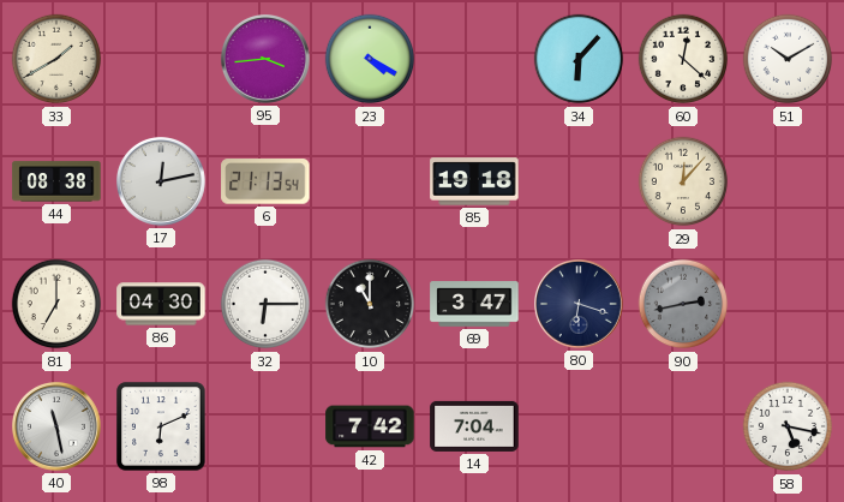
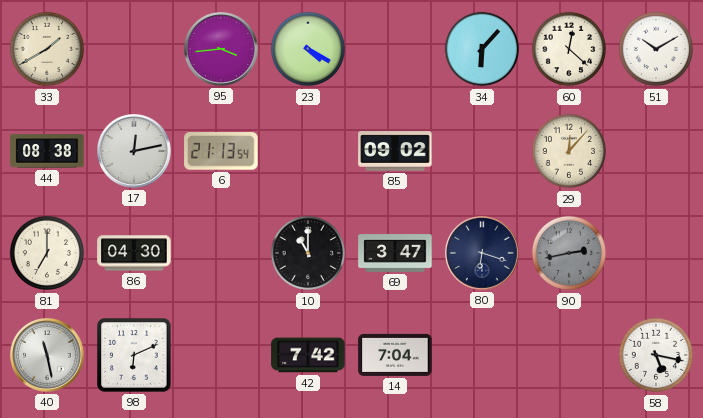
85: 19:18 -> 09:02
32: 6:15 -> none
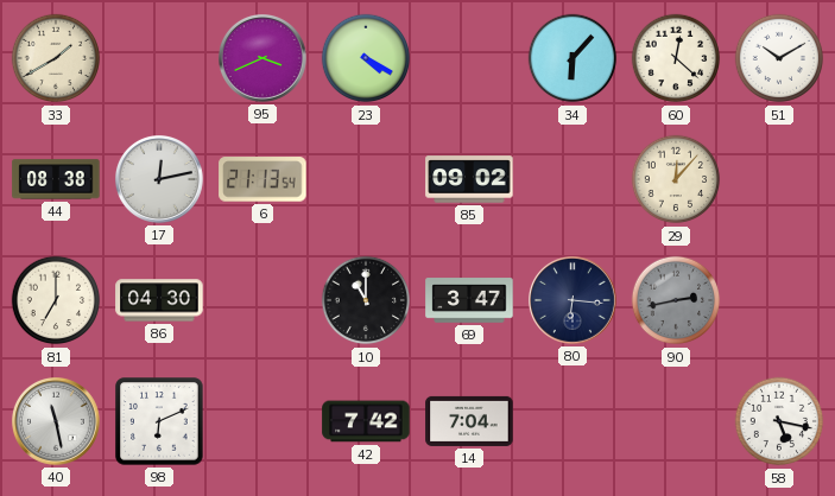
95: 3:44 -> 3:41
80: 6:18 -> 6:16
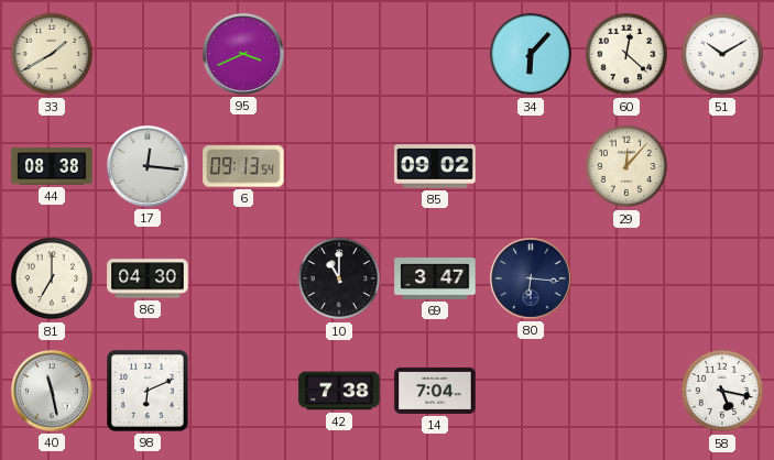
23: 4:20 -> none
17: 12:13 -> 12:16
6: 21:13 -> 09:13
90: 2:43 -> none
42: 7:42 -> 7:38
